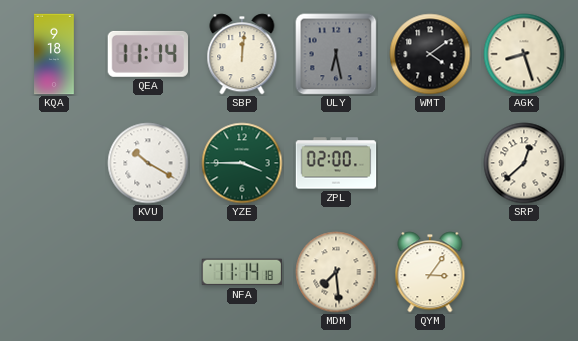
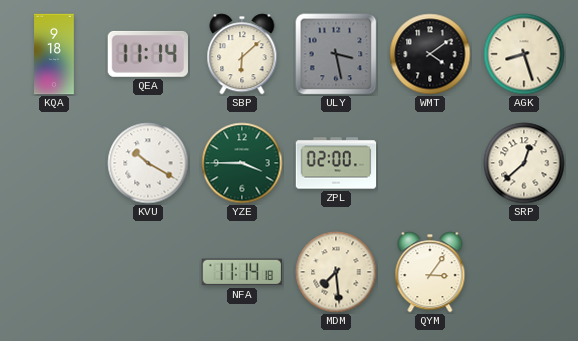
SBP: 12:01 -> 6:08
ULY: 6:28 -> 3:28
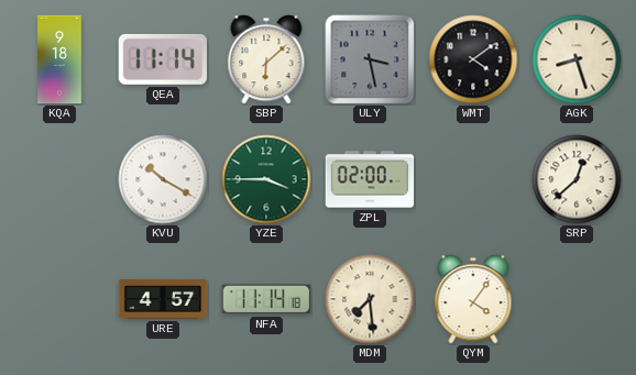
URE: none -> 4:57
QYM: 3:06 -> 4:06
